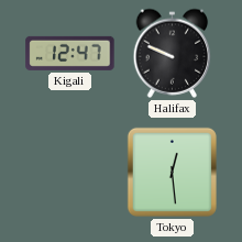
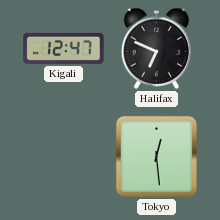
Halifax: 9:49 -> 6:49
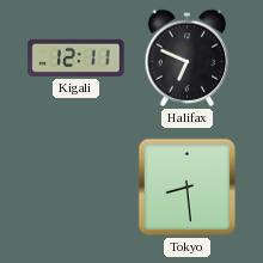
Kigali: 12:47 -> 12:11
Tokyo: 12:29 -> 8:29
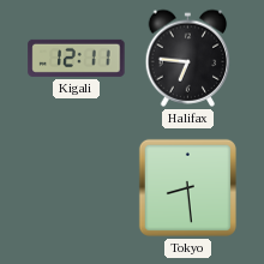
Halifax: 6:49 -> 6:46
